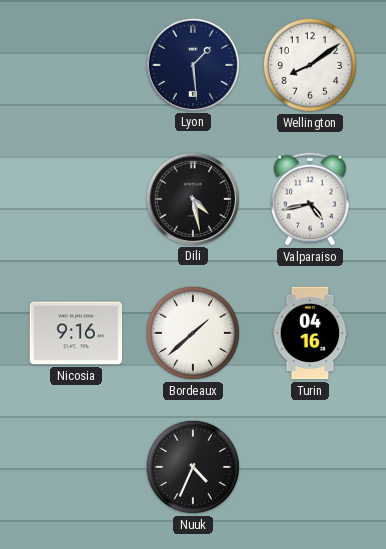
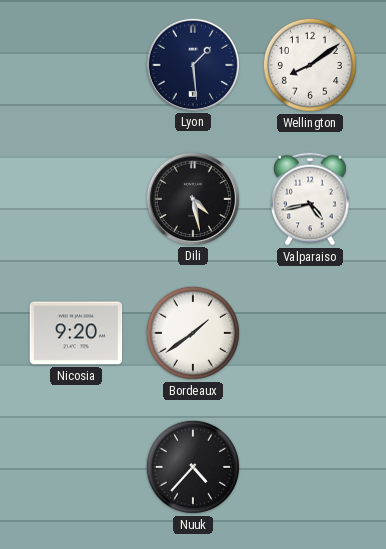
Nicosia: 9:16 -> 9:20
Bordeaux: 1:38 -> 1:39
Turin: 04:16 -> none
Nuuk: 4:34 -> 4:37
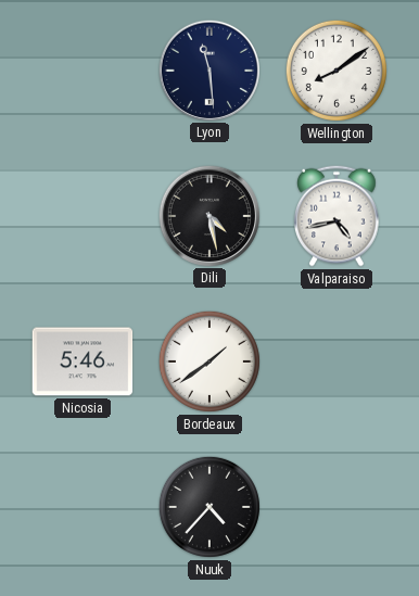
Lyon: 1:29 -> 11:29
Nicosia: 9:20 -> 5:46
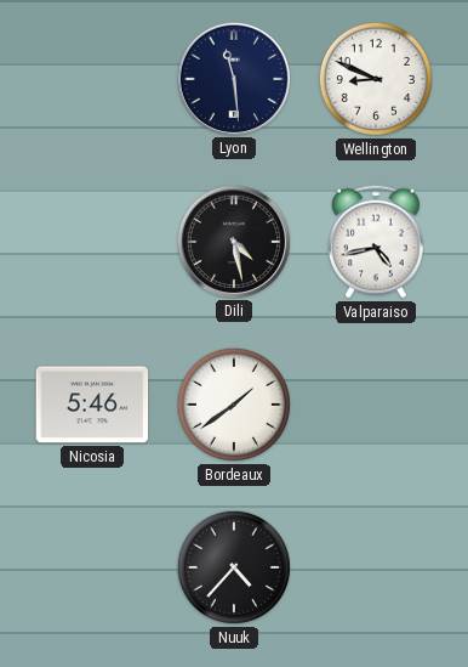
Wellington: 8:09 -> 8:49
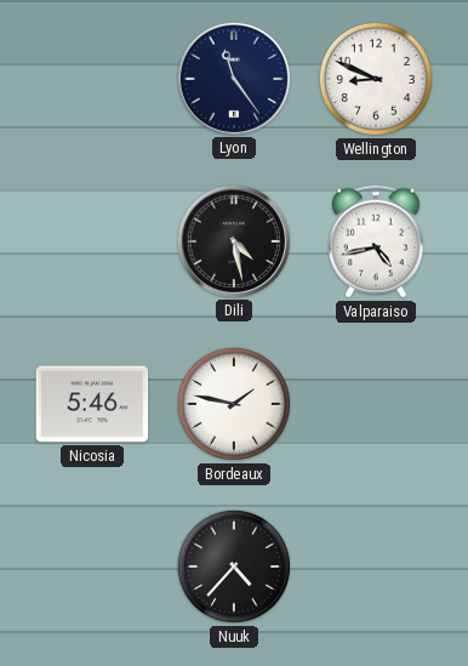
Lyon: 11:29 -> 11:24
Bordeaux: 1:39 -> 1:47
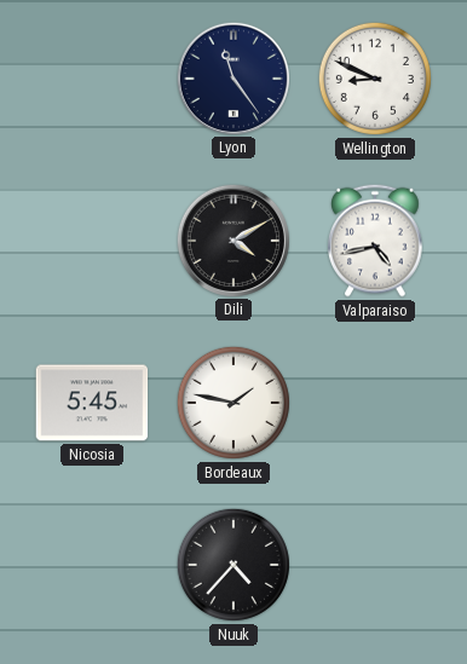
Dili: 4:28 -> 4:10
Nicosia: 5:46 -> 5:45
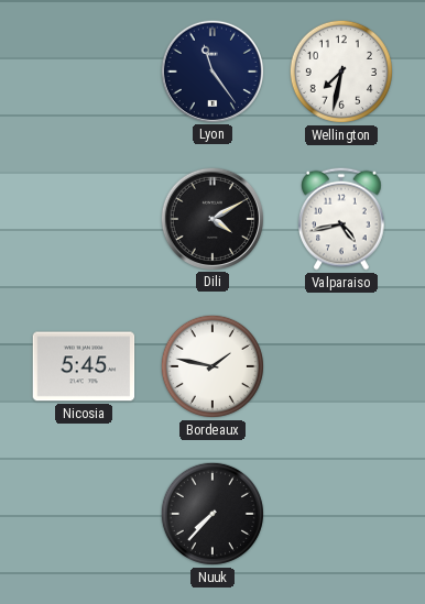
Wellington: 8:49 -> 7:32
Nuuk: 4:37 -> 7:37
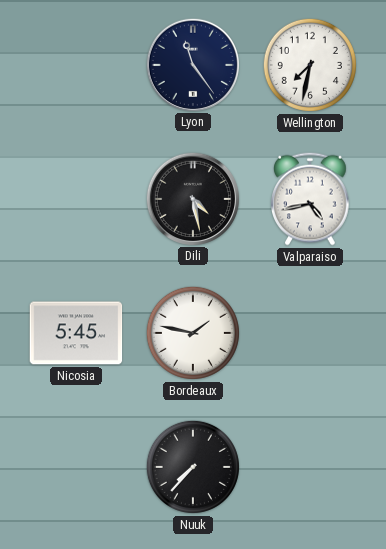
Dili: 4:10 -> 4:28
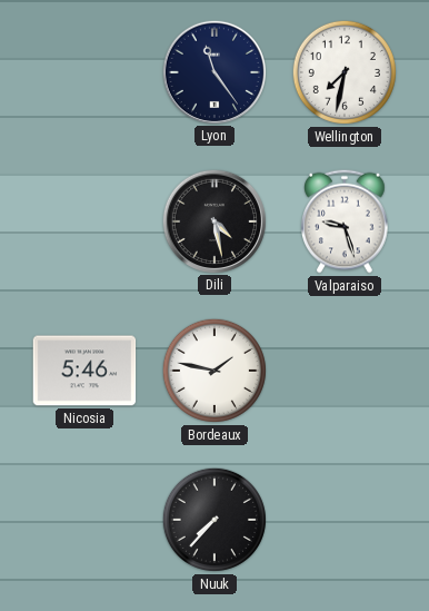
Valparaiso: 4:43 -> 9:27
Nicosia: 5:45 -> 5:46
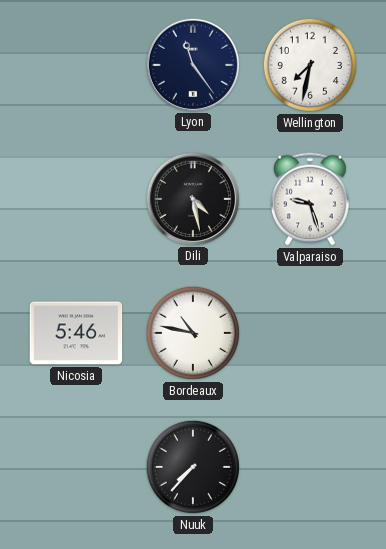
Bordeaux: 1:47 -> 10:47
